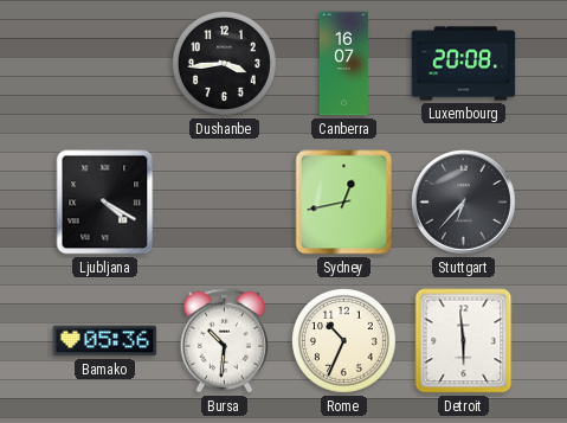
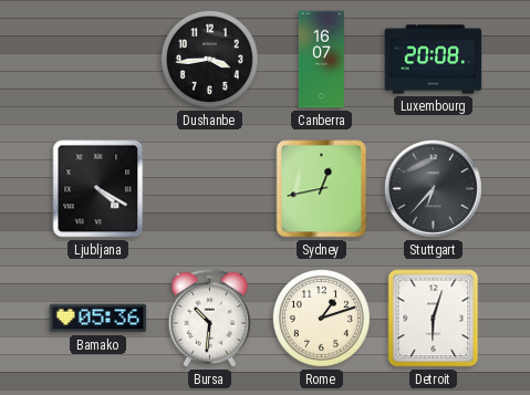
Rome: 10:34 -> 1:12
Detroit: 5:59 -> 6:03
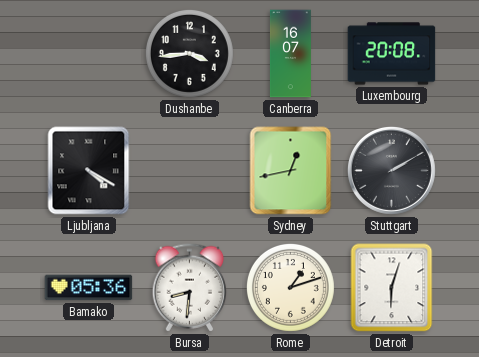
Stuttgart: 6:37 -> 2:10
Bursa: 10:31 -> 8:31
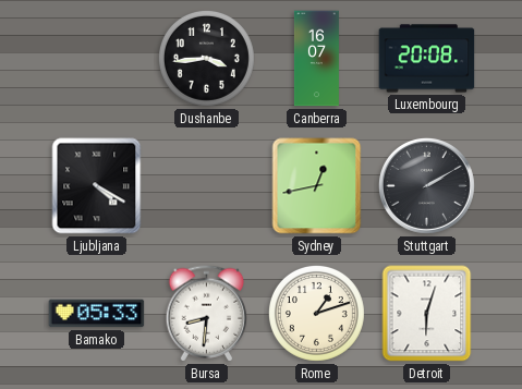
Bamako: 05:36 -> 05:33
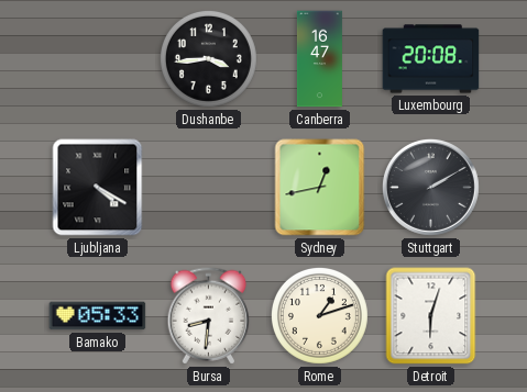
Canberra: 16:07 -> 16:47
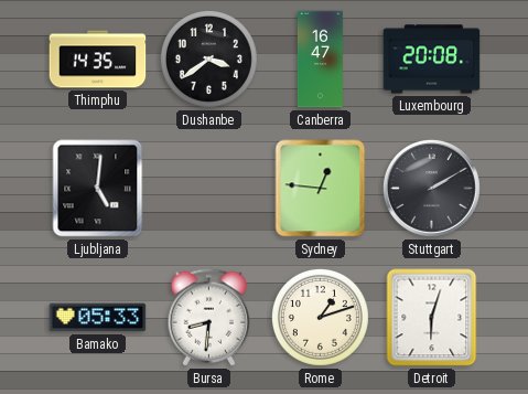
Thimphu: none -> 14:35
Dushanbe: 3:44 -> 3:39
Ljubljana: 4:20 -> 5:01
Sydney: 12:43 -> 12:46
